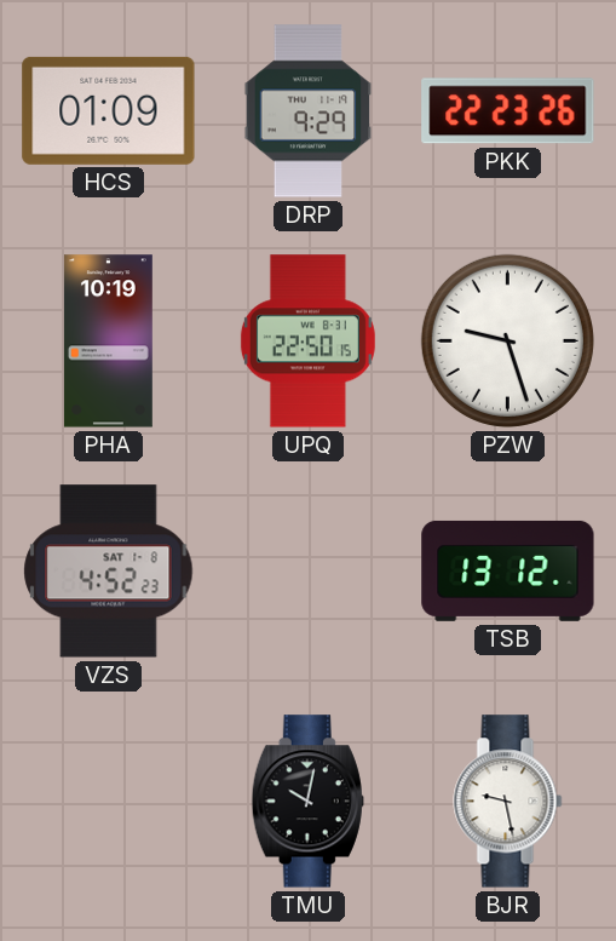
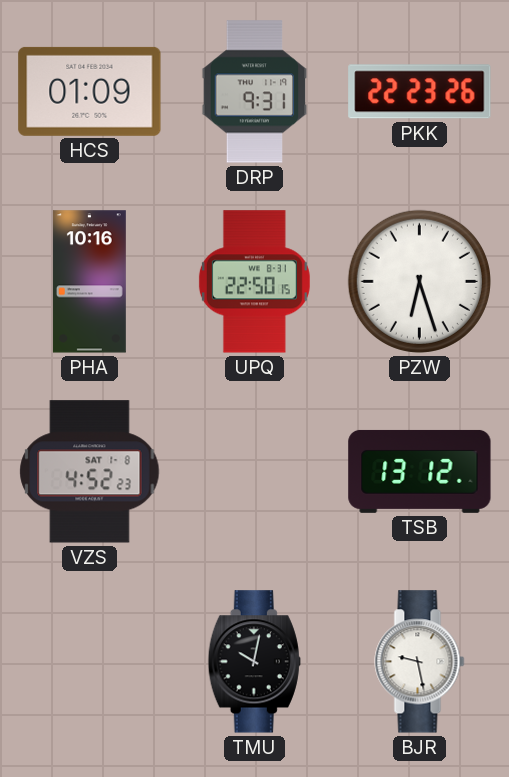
DRP: 9:29 -> 9:31
PHA: 10:19 -> 10:16
PZW: 9:27 -> 6:27
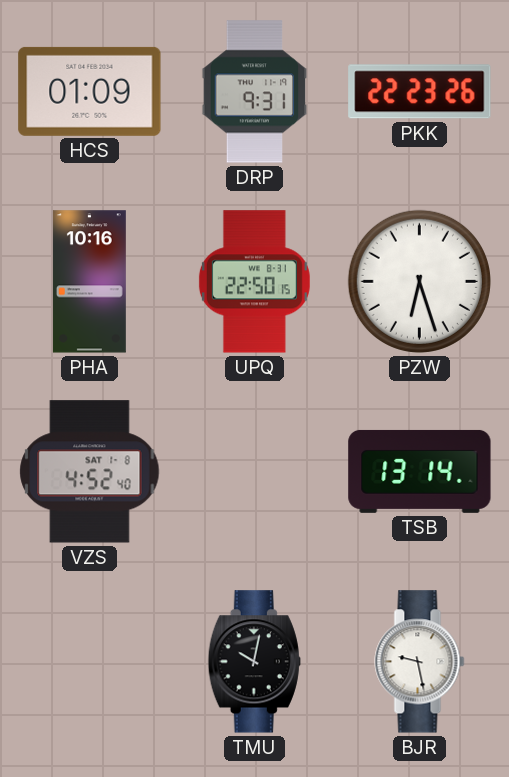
VZS: 4:52:23 -> 4:52:40
TSB: 13:12 -> 13:14
